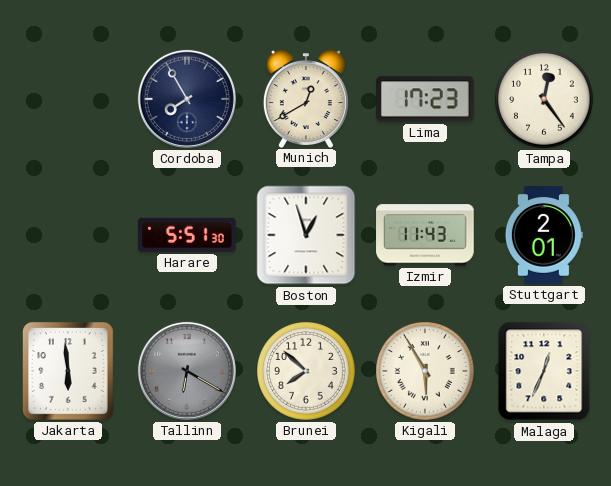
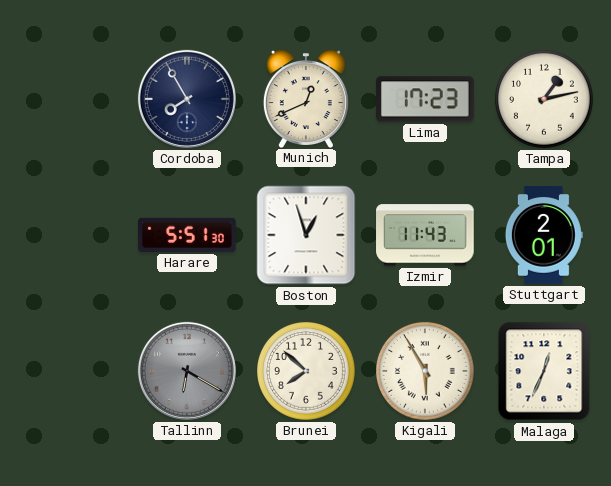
Munich: 12:40 -> 12:41
Tampa: 12:24 -> 1:13
Jakarta: 5:59 -> none
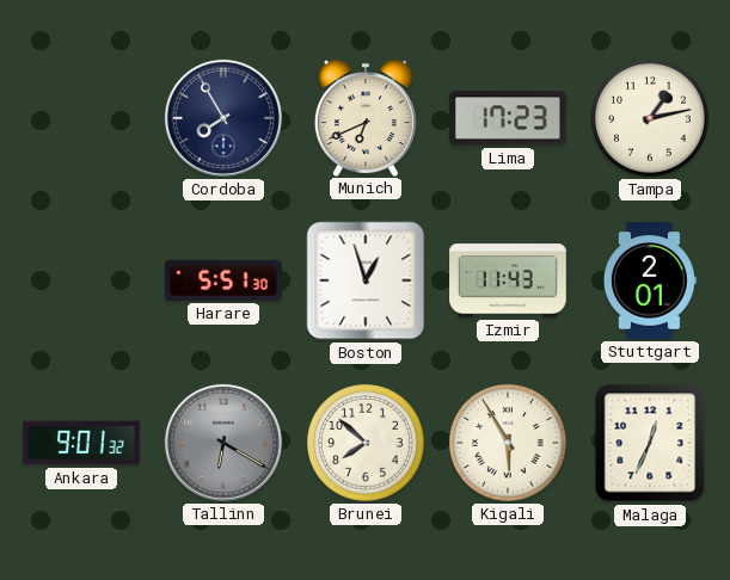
Munich: 12:41 -> 6:41
Ankara: none -> 9:01
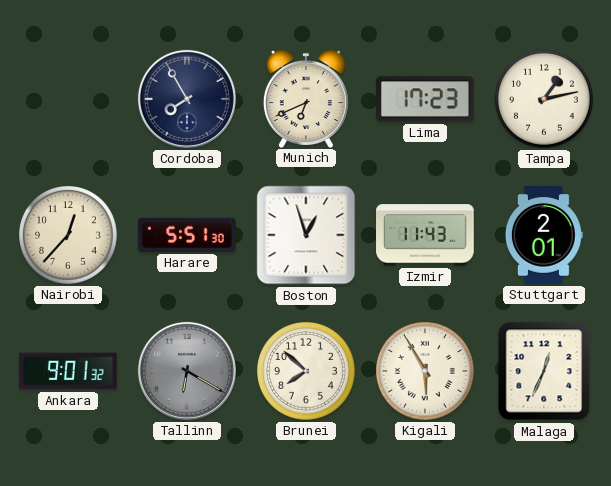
Nairobi: none -> 12:37
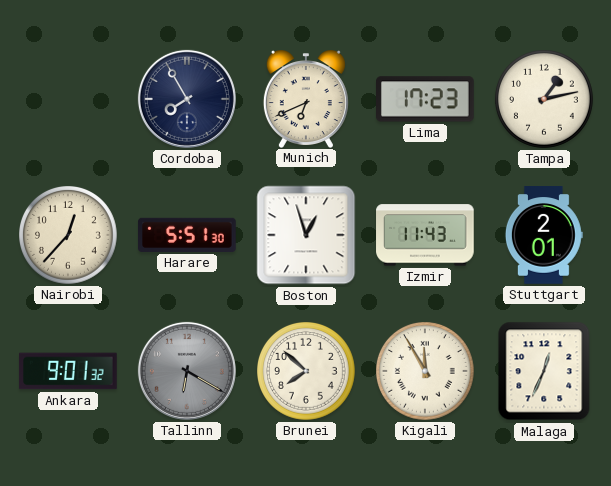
Kigali: 5:55 -> 11:55
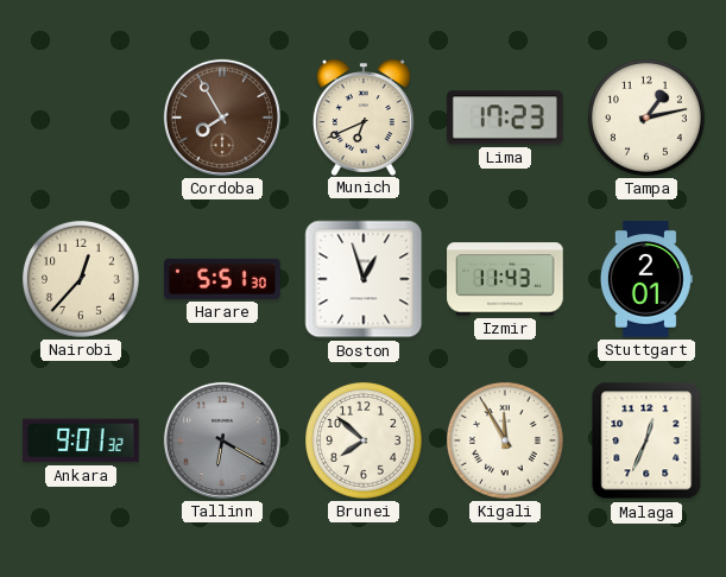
Cordoba dial: navy -> brown
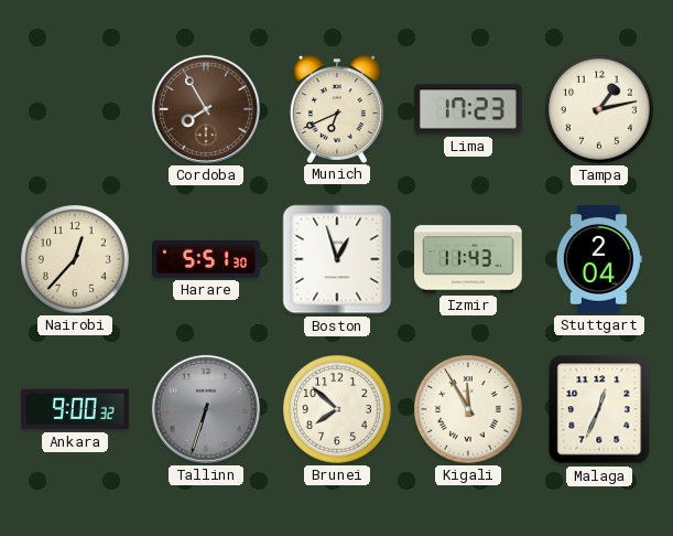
Stuttgart: 2:01 -> 2:04
Ankara: 9:01 -> 9:00
Tallinn: 6:20 -> 6:33
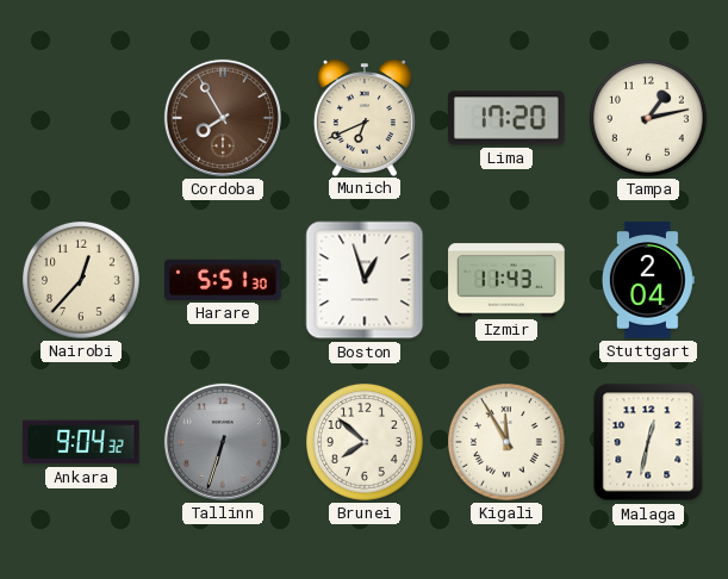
Lima: 17:23 -> 17:20
Ankara: 9:00 -> 9:04
Malaga: 12:34 -> 12:32
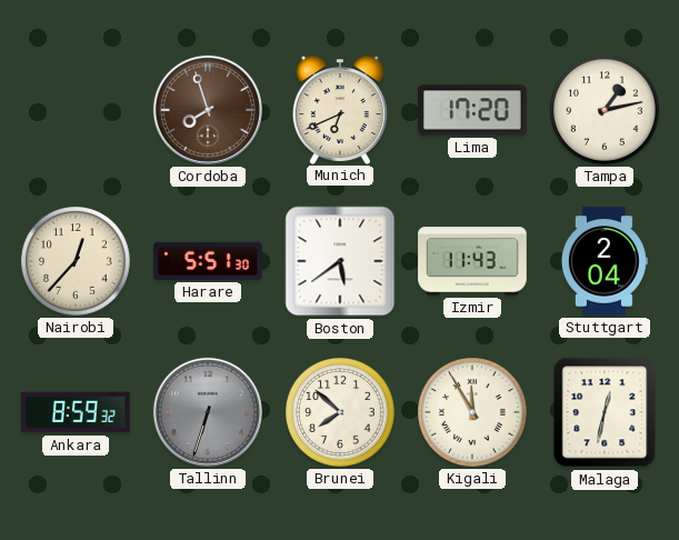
Cordoba: 7:55 -> 7:57
Boston: 12:57 -> 5:39
Ankara: 9:04 -> 8:59
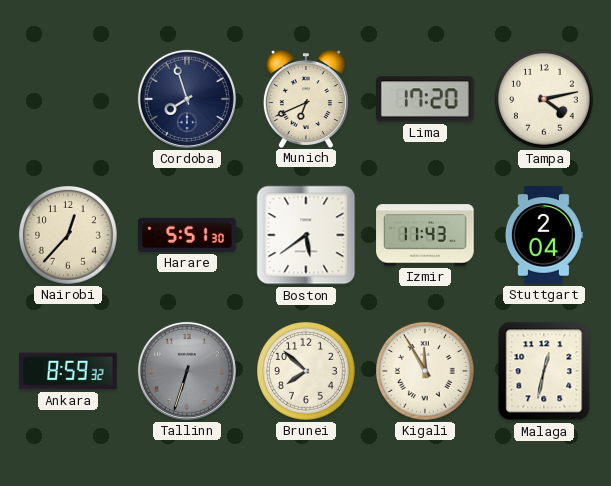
Cordoba dial: brown -> navy
Tampa: 1:13 -> 4:13
